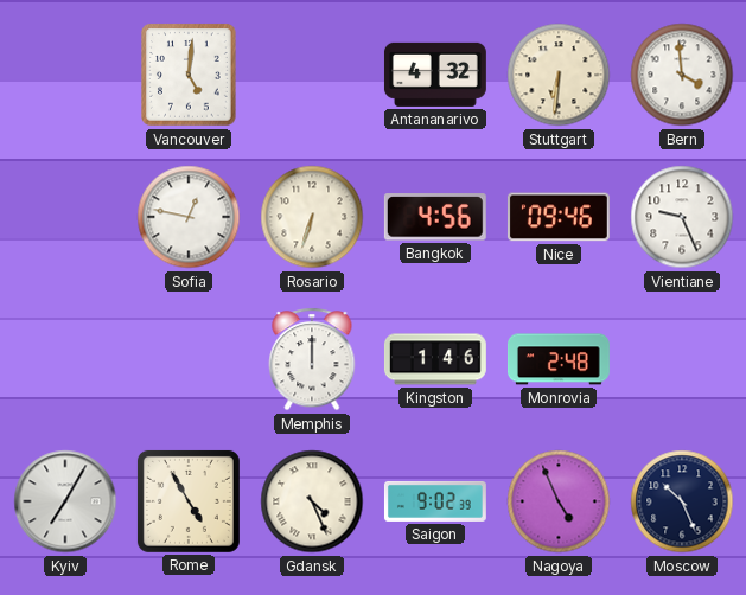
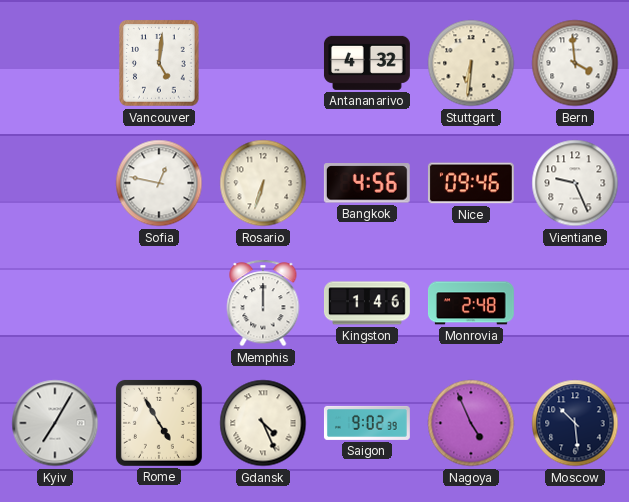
Moscow: 10:26 -> 10:29
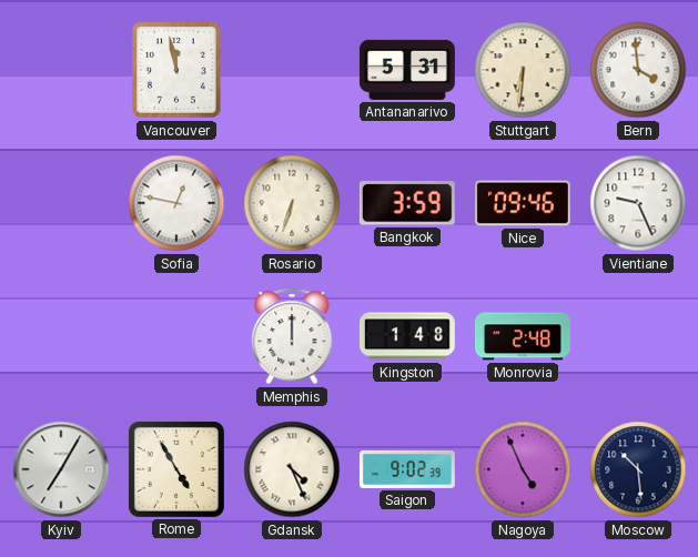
Vancouver: 5:01 -> 11:58
Antananarivo: 4:32 -> 5:31
Bangkok: 4:56 -> 3:59
Kingston: 1:46 -> 1:48
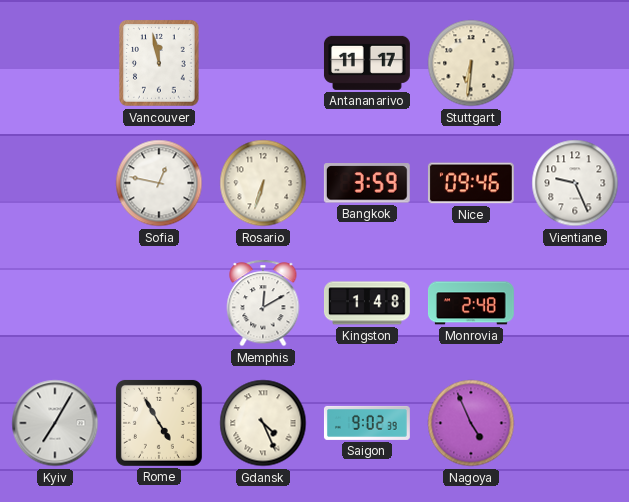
Antananarivo: 5:31 -> 11:17
Bern: 3:59 -> none
Memphis: 12:00 -> 12:10
Moscow: 10:29 -> none
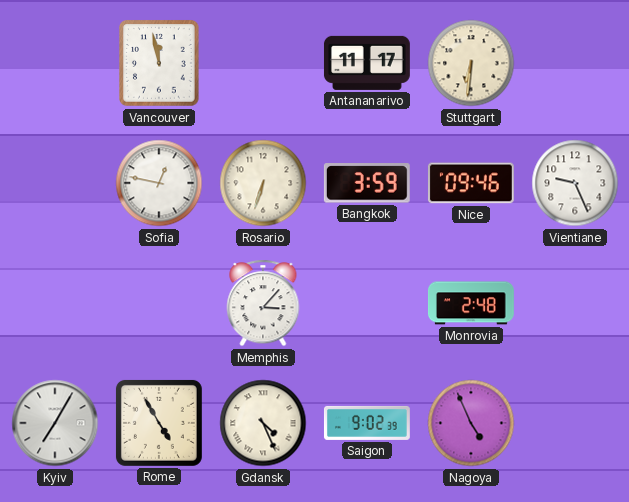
Memphis: 12:10 -> 3:07
Kingston: 1:48 -> none
